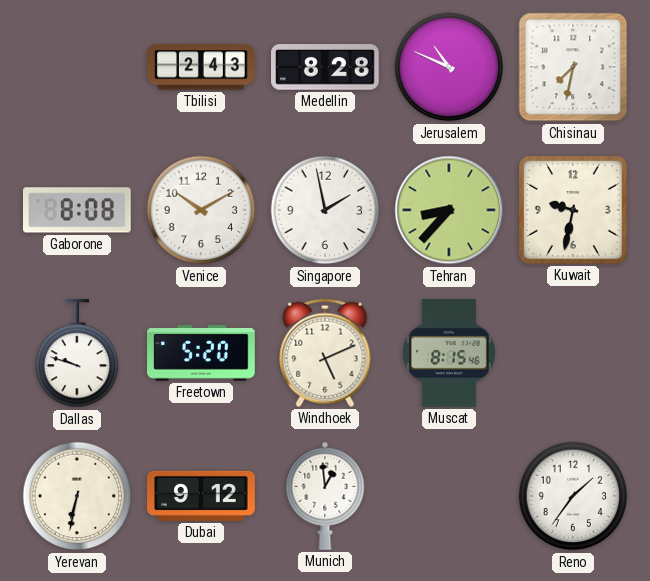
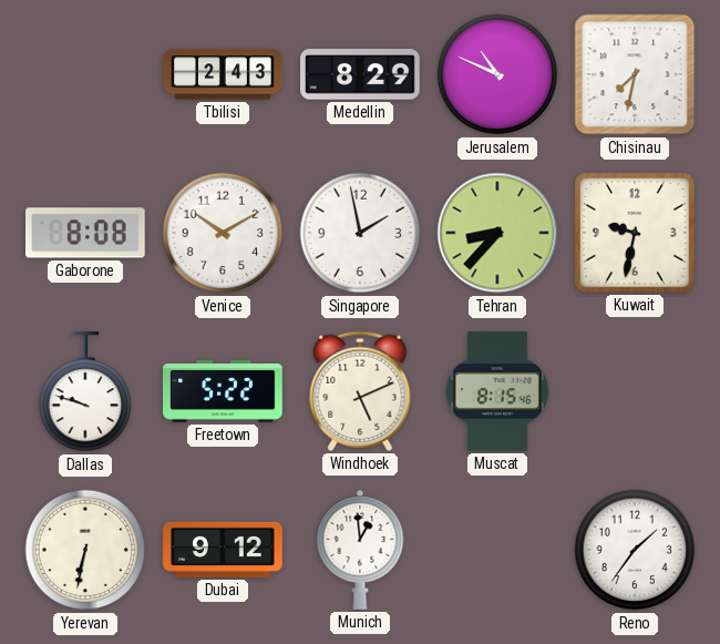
Medellin: 8:28 -> 8:29
Freetown: 5:20 -> 5:22
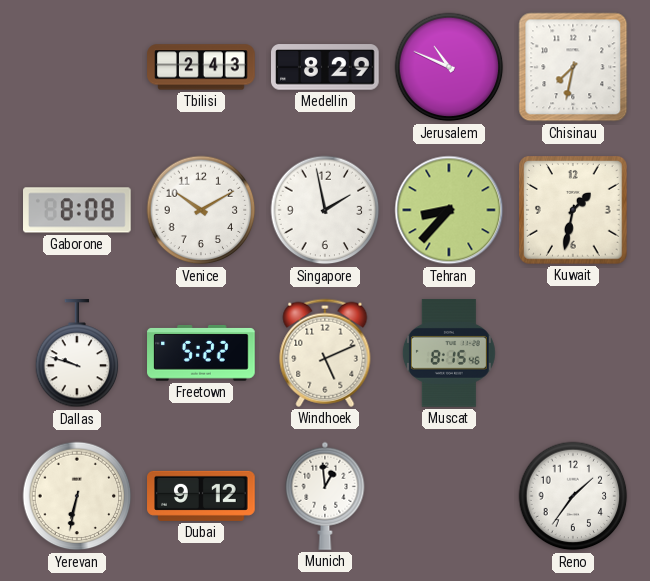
Kuwait: 9:32 -> 1:32
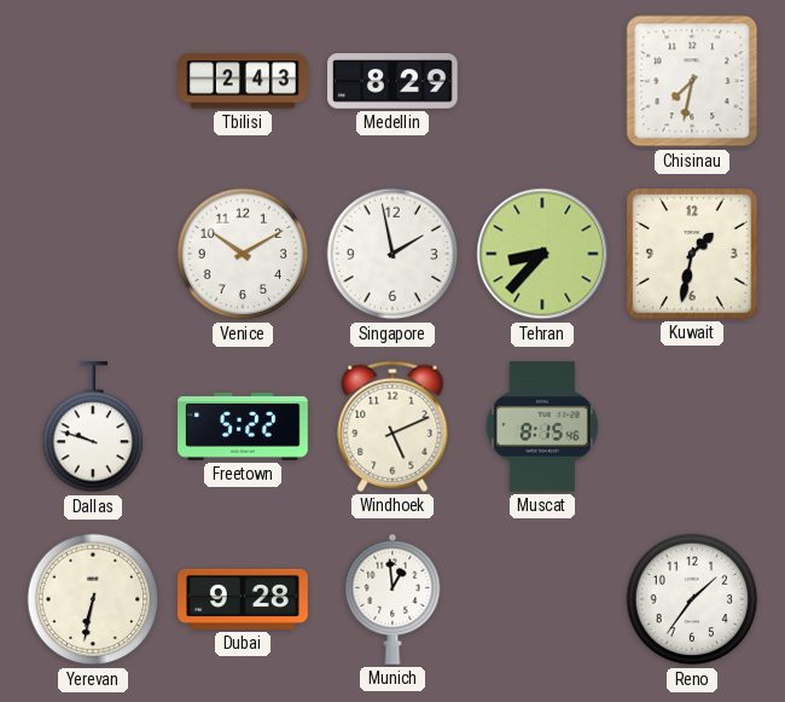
Jerusalem: 10:49 -> none
Gaborone: 8:08 -> none
Dubai: 9:12 -> 9:28
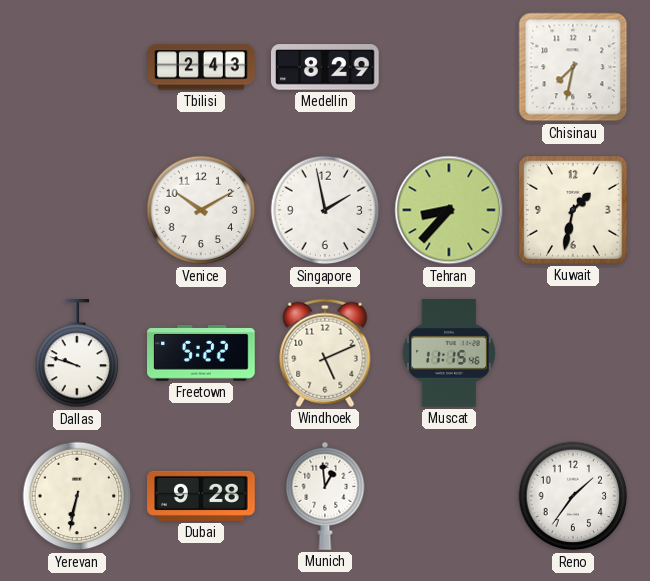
Muscat: 8:15 -> 11:15
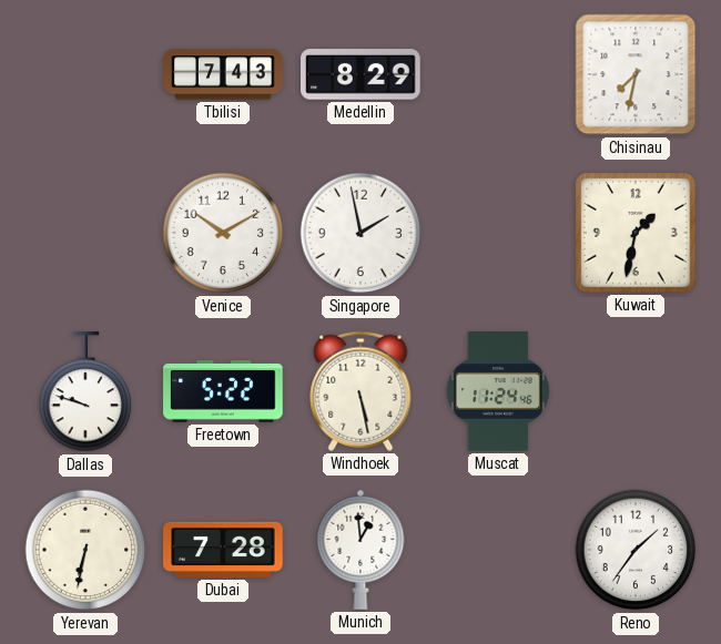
Tbilisi: 2:43 -> 7:43
Tehran: 8:37 -> none
Windhoek: 5:11 -> 5:28
Muscat: 11:15 -> 11:24
Dubai: 9:28 -> 7:28
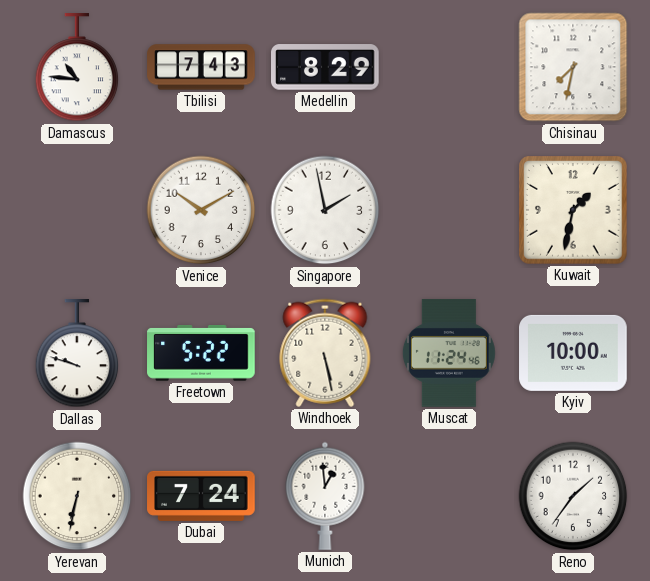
Damascus: none -> 10:46
Kyiv: none -> 10:00
Dubai: 7:28 -> 7:24
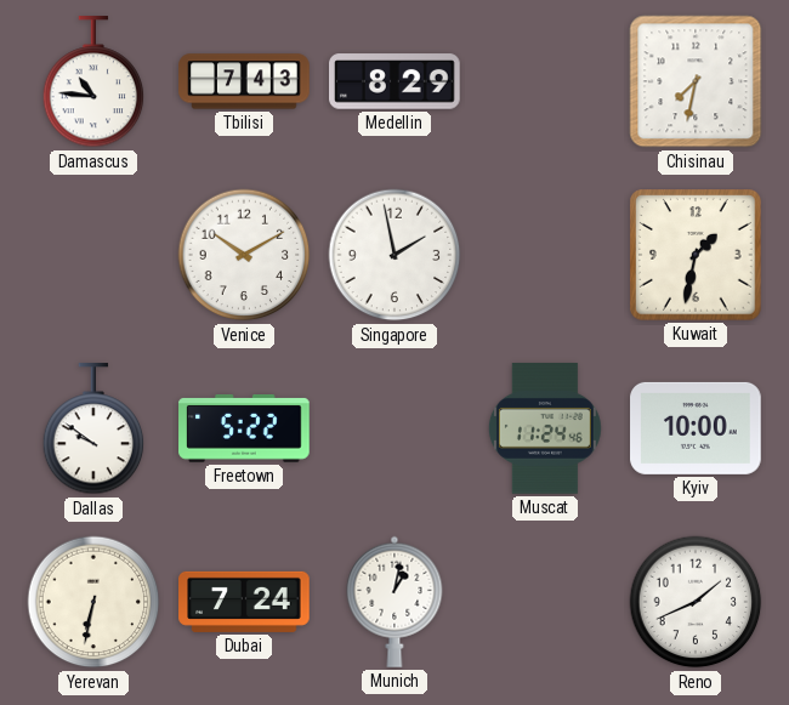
Dallas: 9:48 -> 9:51
Windhoek: 5:28 -> none
Munich: 12:59 -> 1:02
Reno: 1:36 -> 1:41
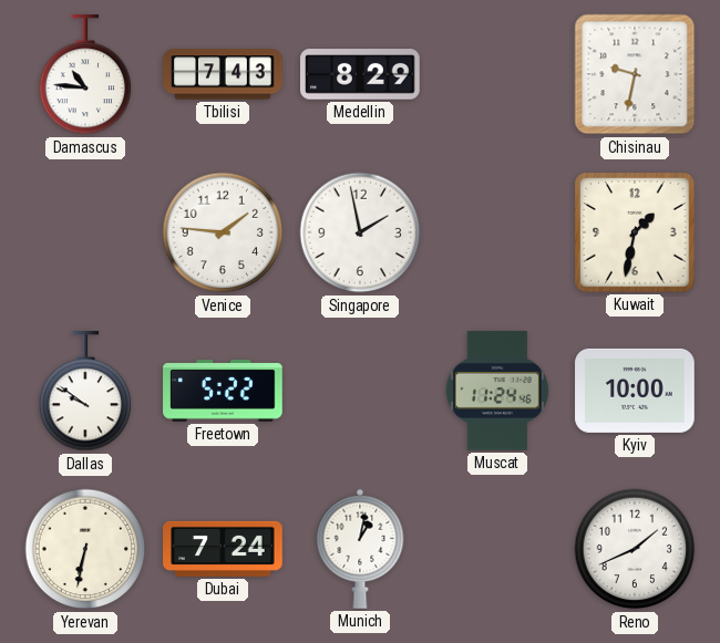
Chisinau: 7:32 -> 9:32
Venice: 10:10 -> 1:46
